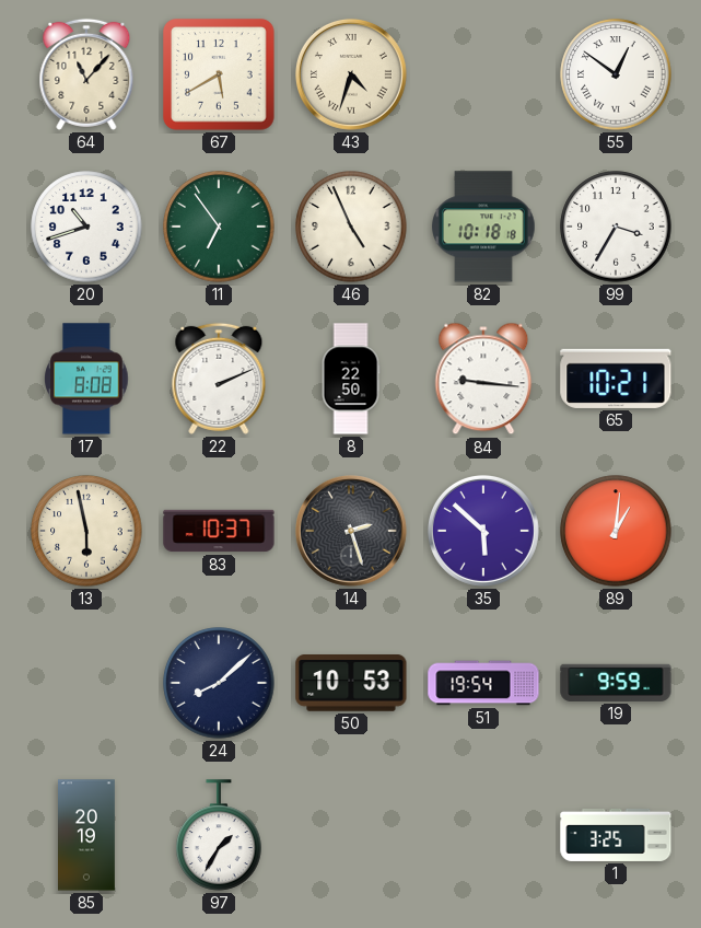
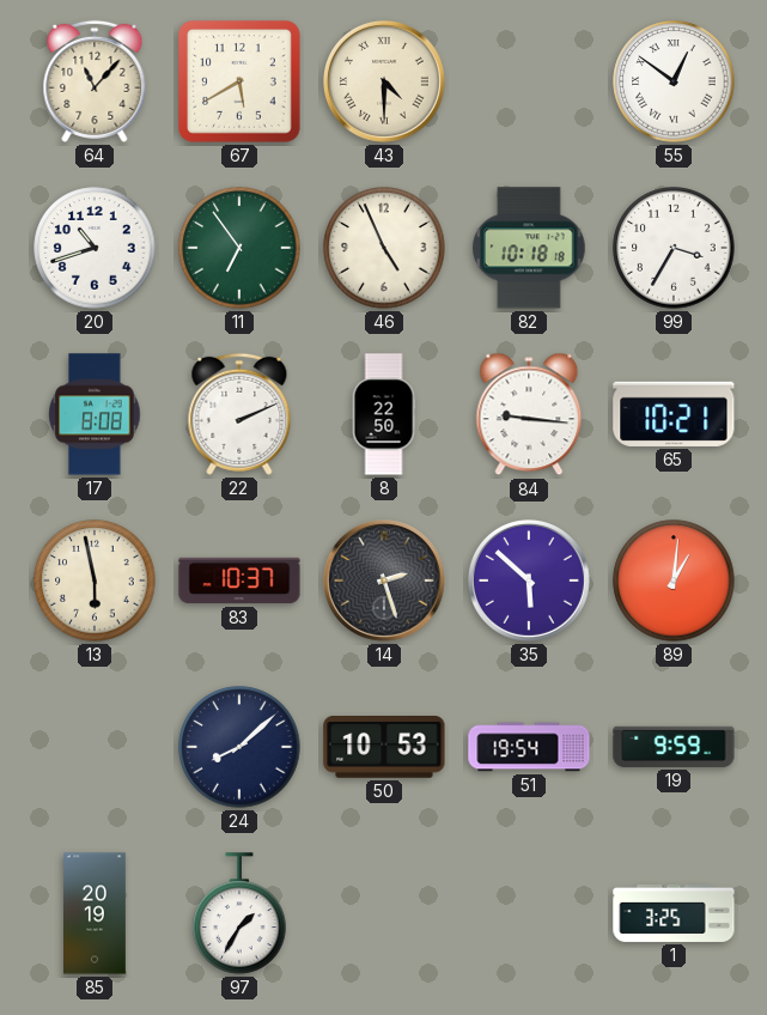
43: 4:33 -> 4:30
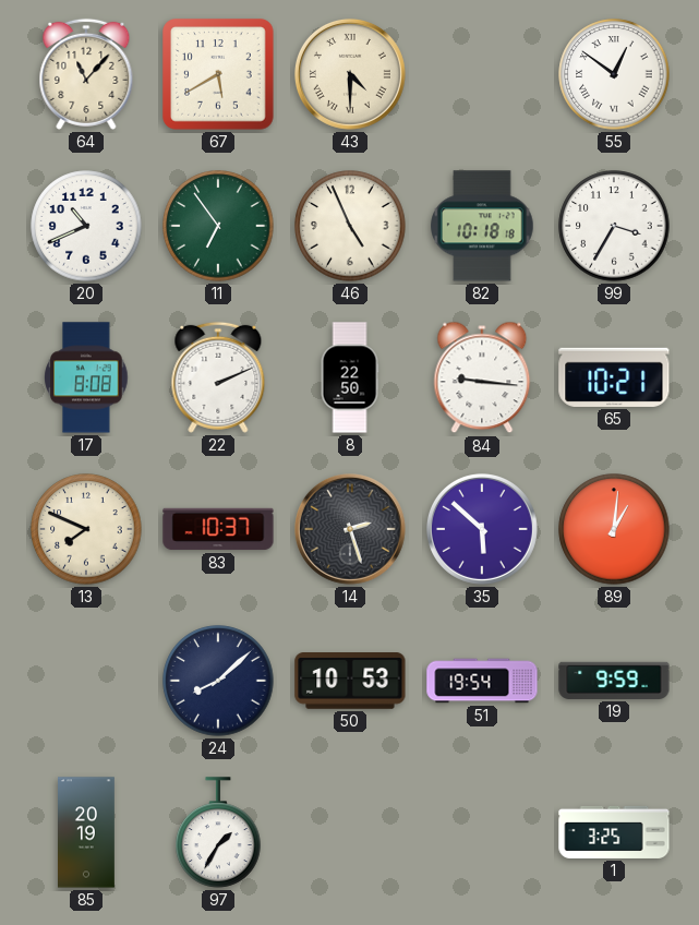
20: 10:42 -> 10:41
13: 5:58 -> 7:49
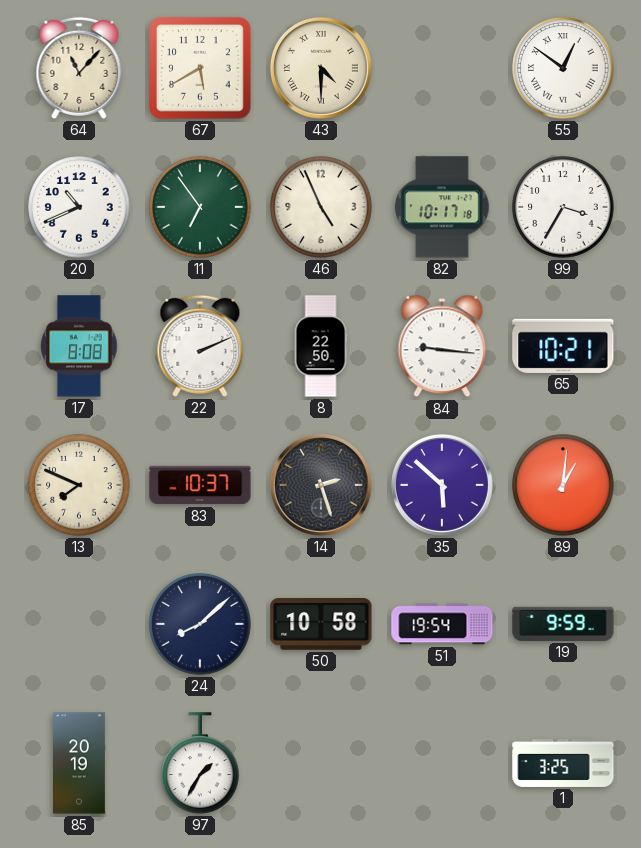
82: 10:18 -> 10:17
50: 10:53 -> 10:58
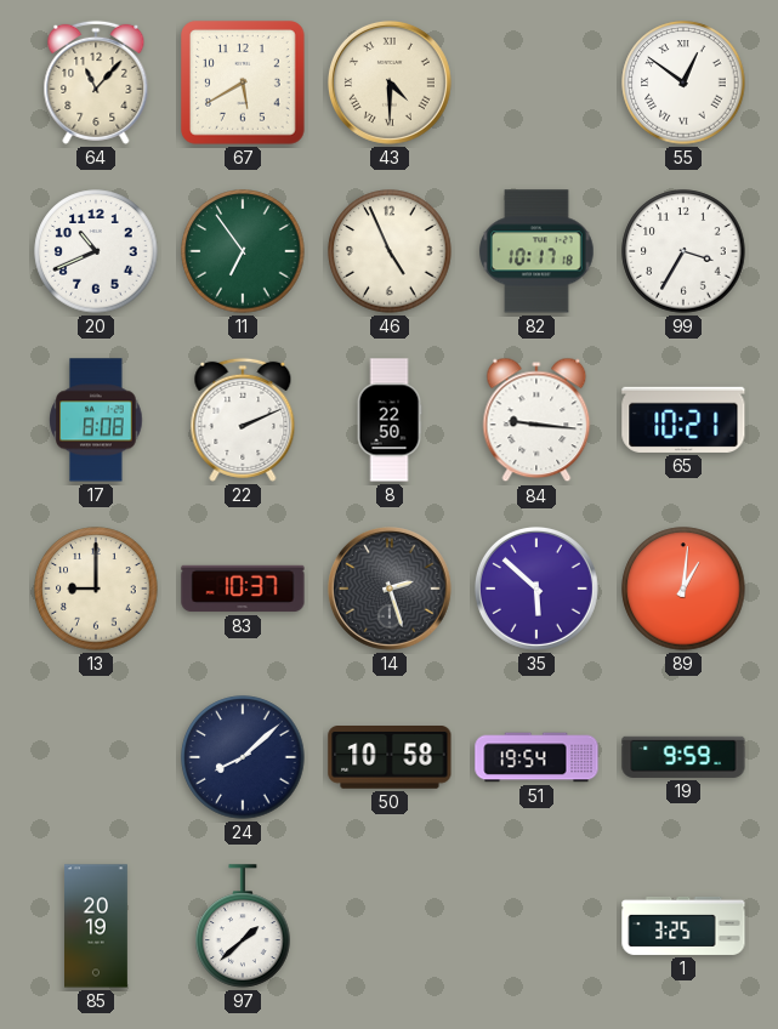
13: 7:49 -> 9:00
97: 1:35 -> 1:38
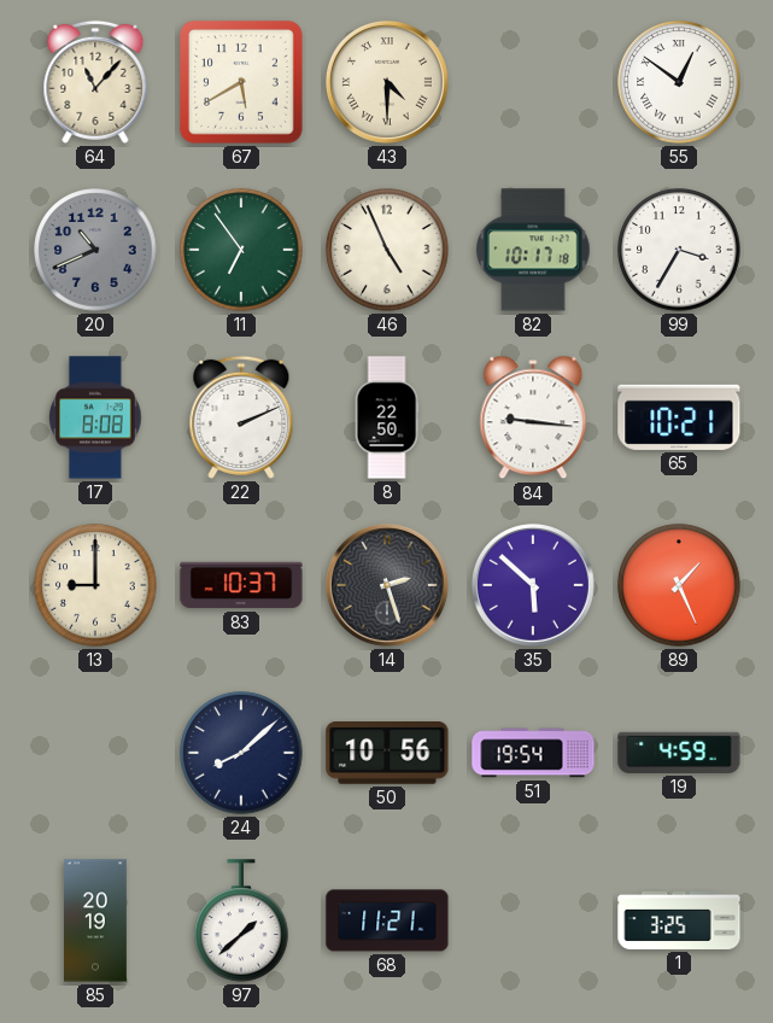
20 dial: white -> grey
89: 1:01 -> 1:26
50: 10:58 -> 10:56
19: 9:59 -> 4:59
68: none -> 11:21
